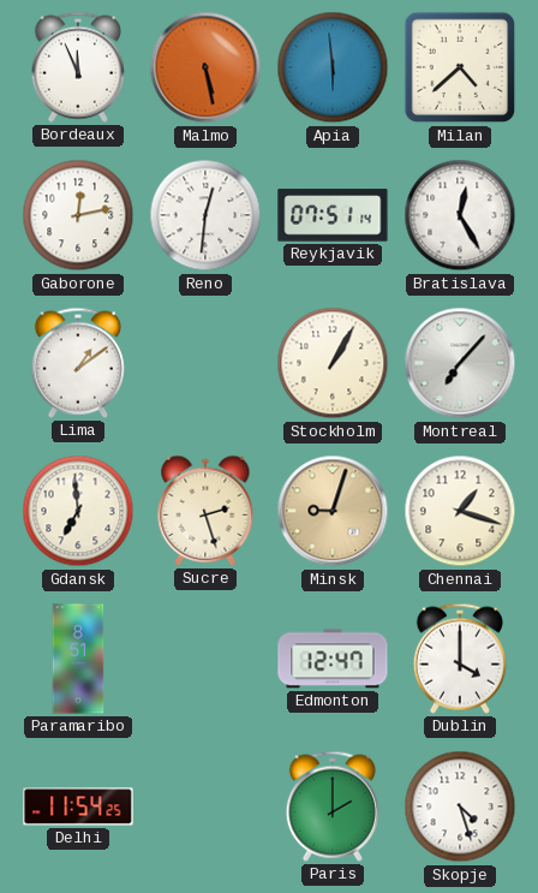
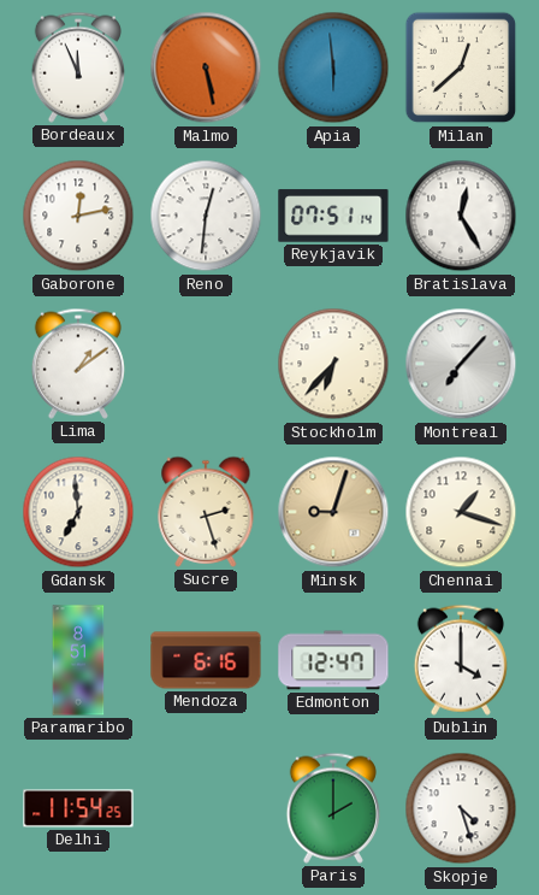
Milan: 4:38 -> 12:38
Stockholm: 1:05 -> 6:37
Mendoza: none -> 6:16
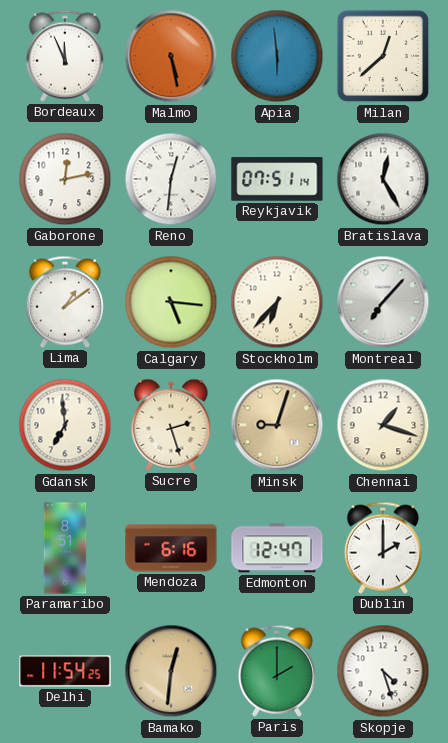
Calgary: none -> 5:16
Dublin: 4:00 -> 2:00
Bamako: none -> 12:31
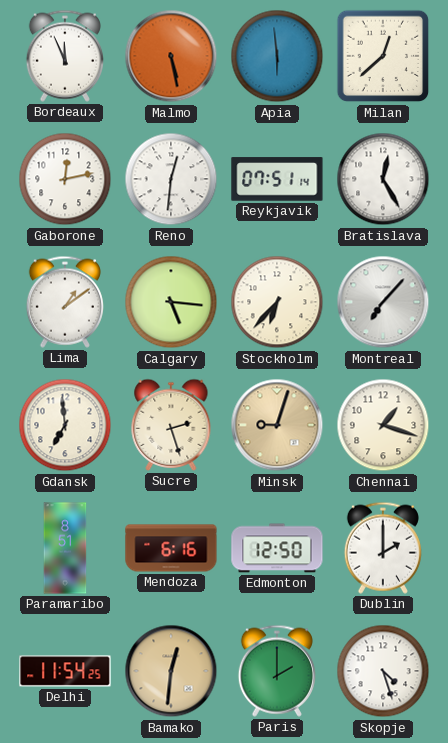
Edmonton: 12:47 -> 12:50
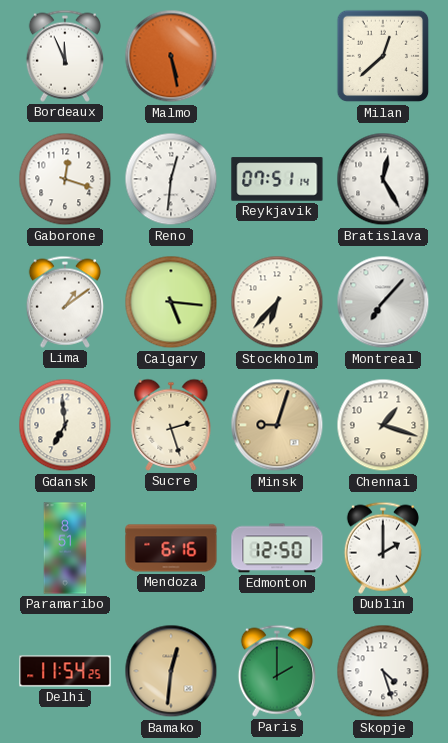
Apia: 5:59 -> none
Gaborone: 12:13 -> 12:18
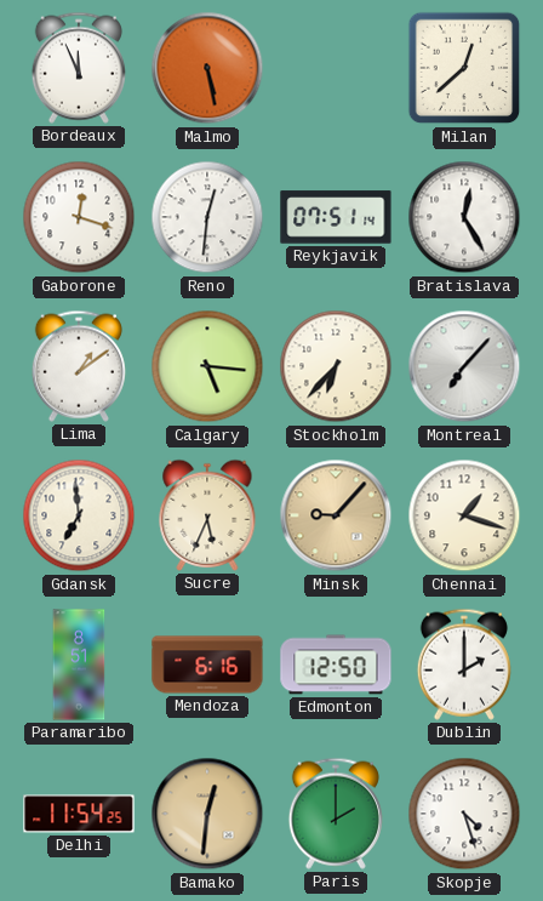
Sucre: 2:27 -> 5:34
Minsk: 9:03 -> 9:07
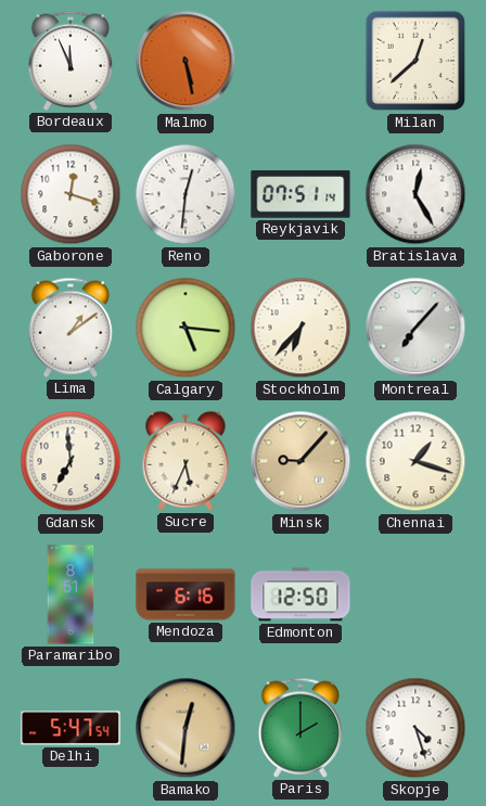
Dublin: 2:00 -> none
Delhi: 11:54 -> 5:47
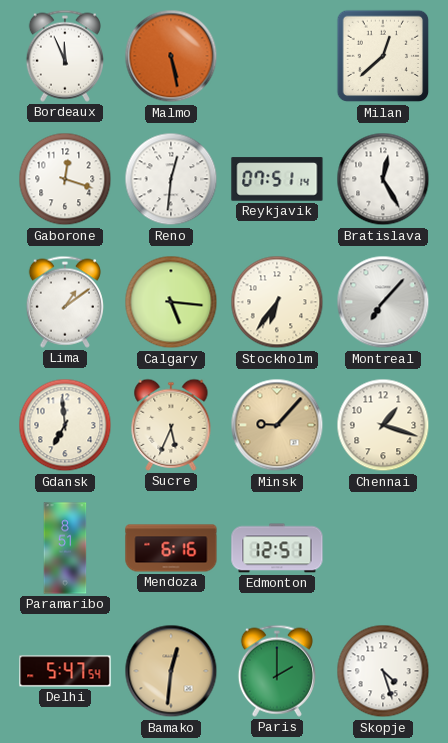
Stockholm: 6:37 -> 6:36
Edmonton: 12:50 -> 12:51
